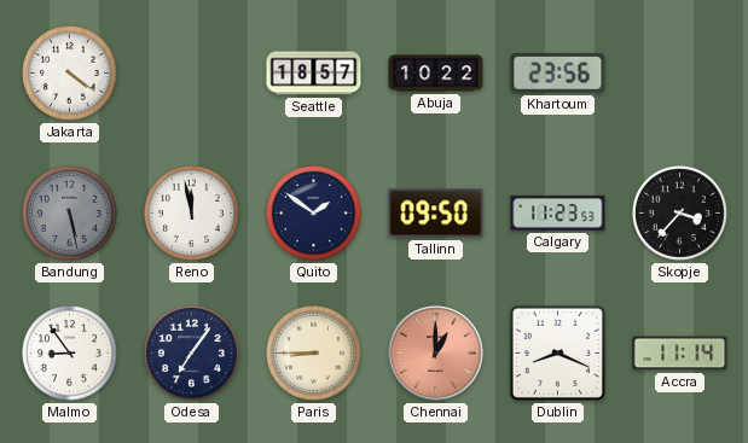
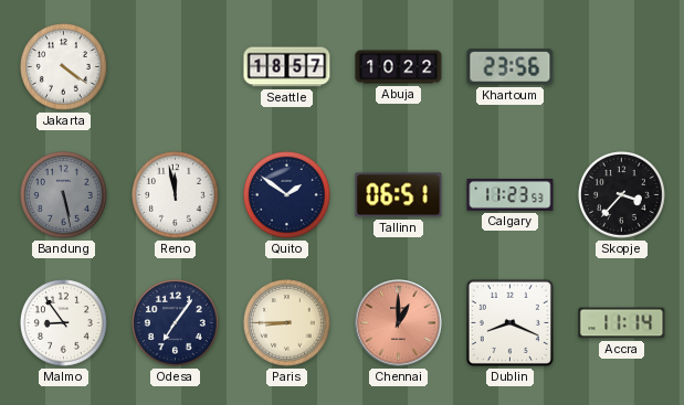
Tallinn: 09:50 -> 06:51
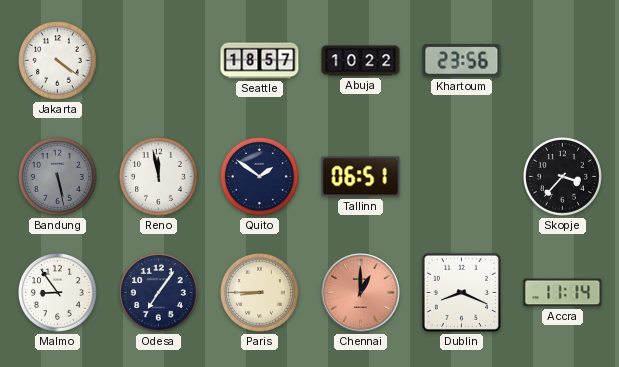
Calgary: 11:23 -> none
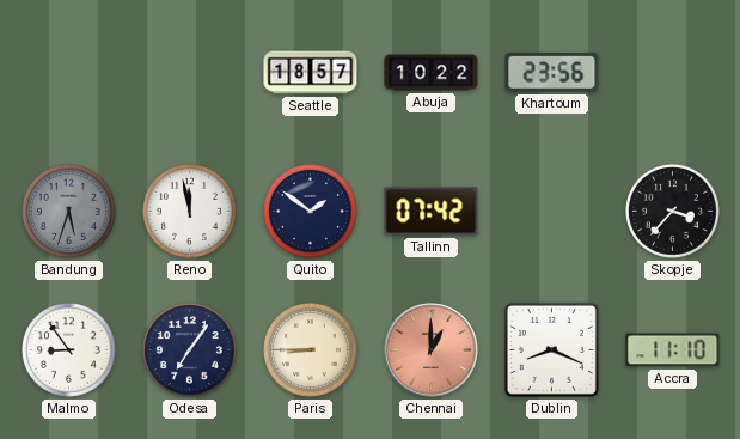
Jakarta: 4:21 -> none
Bandung: 5:28 -> 5:33
Tallinn: 06:51 -> 07:42
Accra: 11:14 -> 11:10
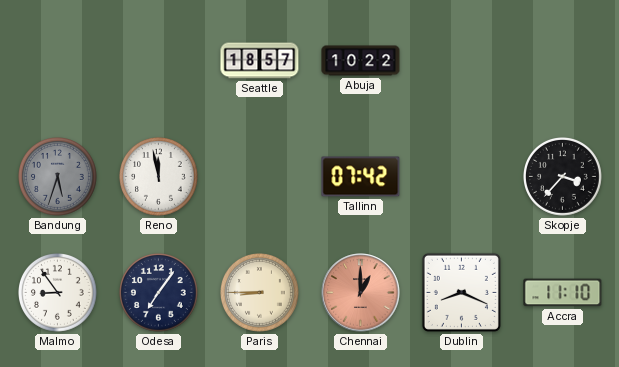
Khartoum: 23:56 -> none
Quito: 1:51 -> none
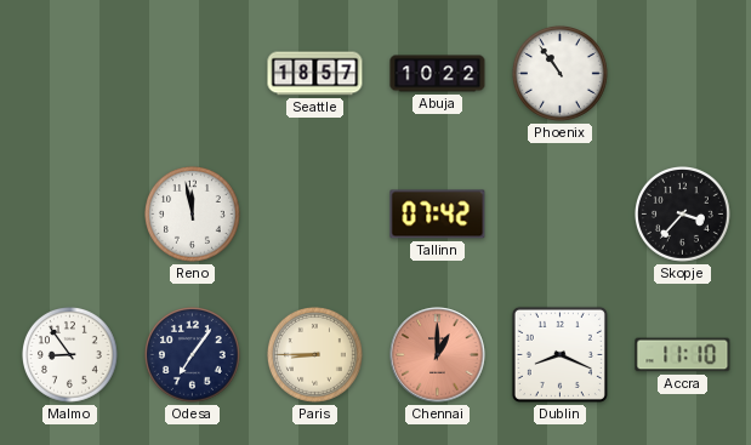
Phoenix: none -> 10:54
Bandung: 5:33 -> none
